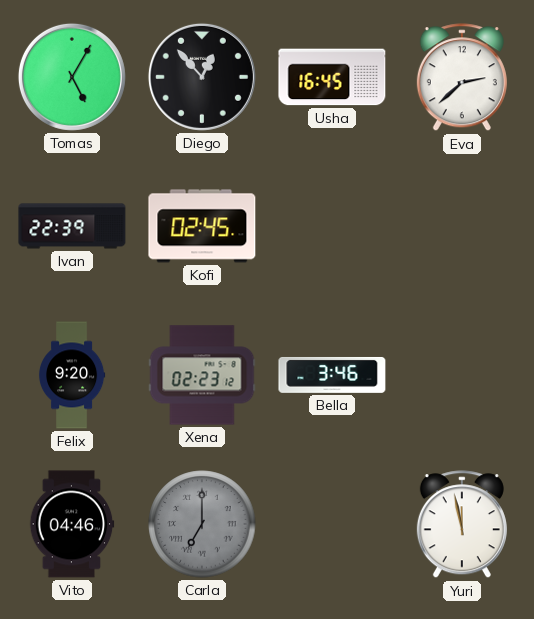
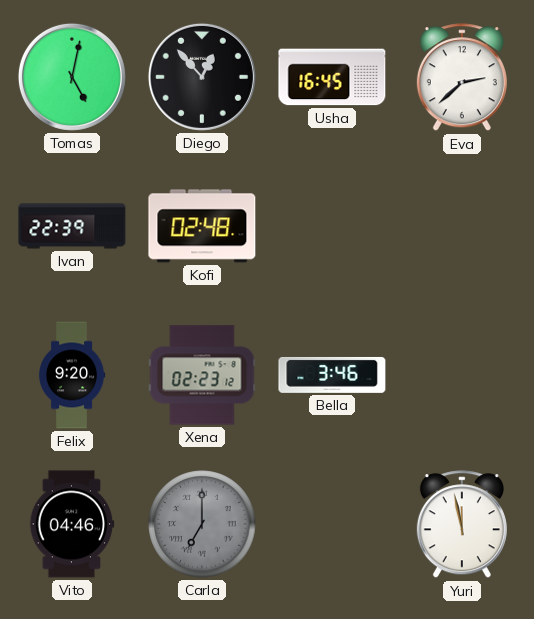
Tomas: 5:05 -> 5:02
Kofi: 02:45 -> 02:48
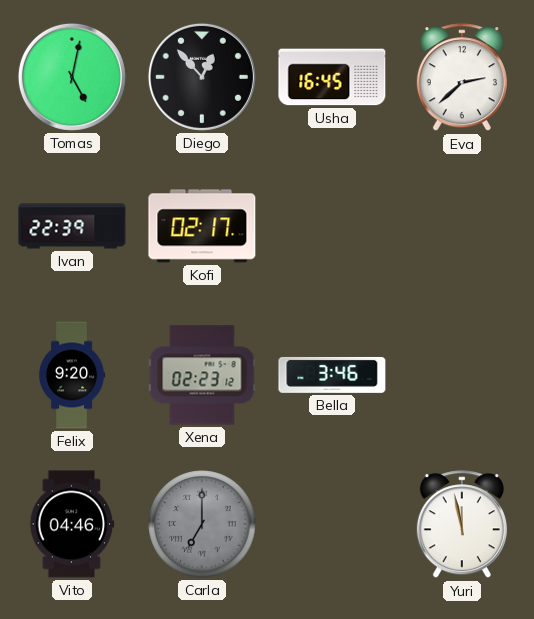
Kofi: 02:48 -> 02:17
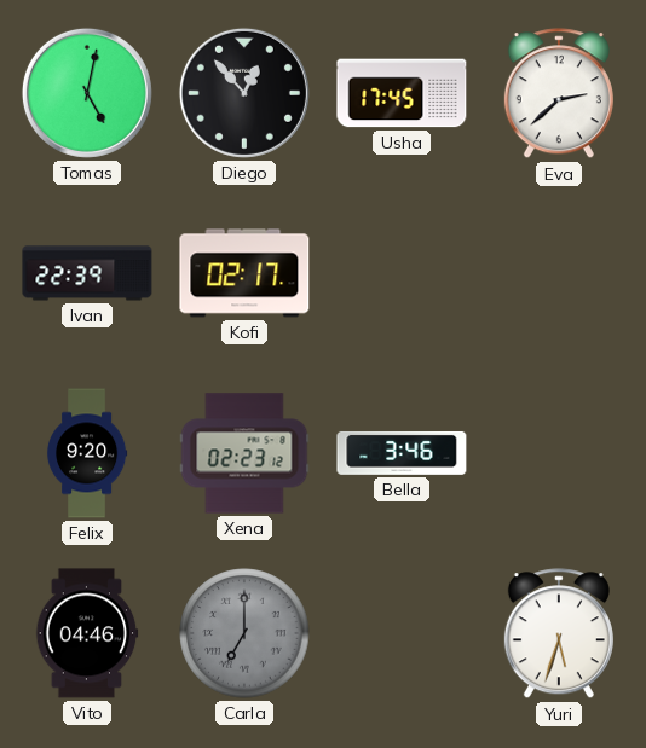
Usha: 16:45 -> 17:45
Yuri: 11:58 -> 5:33
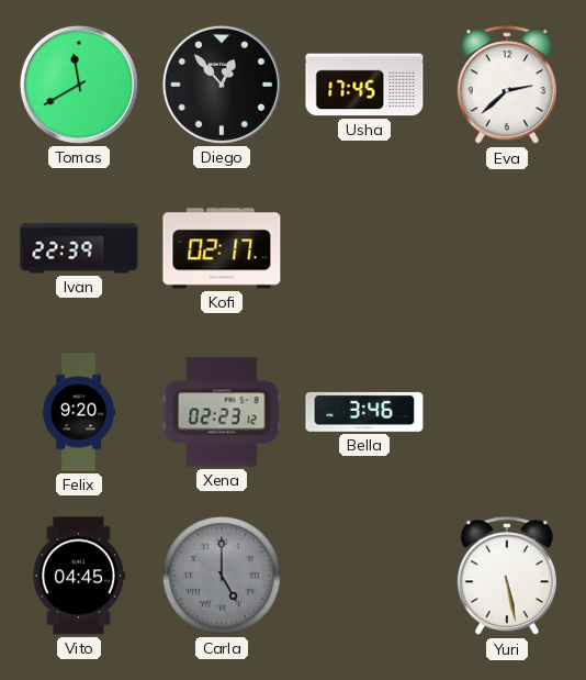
Tomas: 5:02 -> 11:40
Vito: 04:46 -> 04:45
Carla: 7:00 -> 5:00
Yuri: 5:33 -> 5:28
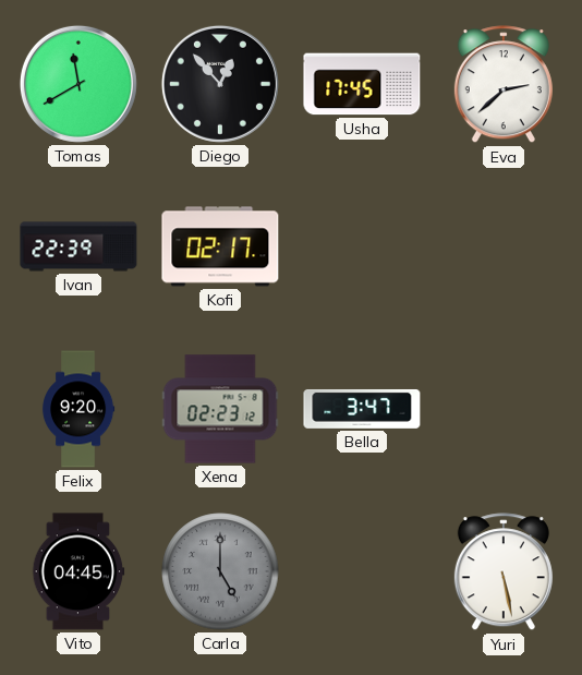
Bella: 3:46 -> 3:47
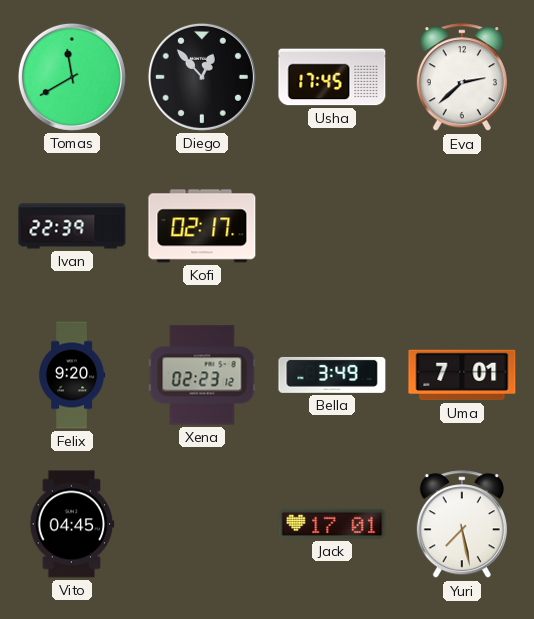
Bella: 3:47 -> 3:49
Uma: none -> 7:01
Carla: 5:00 -> none
Jack: none -> 17:01
Yuri: 5:28 -> 7:28
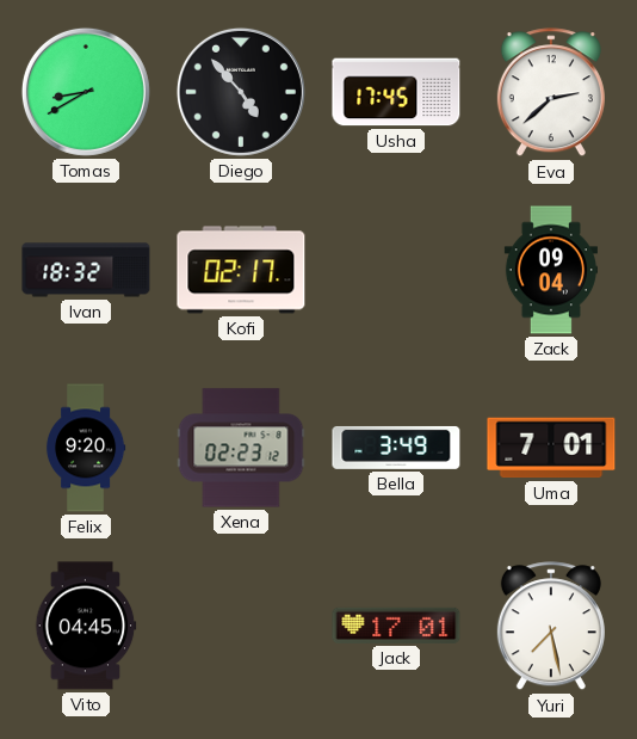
Tomas: 11:40 -> 8:40
Diego: 12:53 -> 4:53
Ivan: 22:39 -> 18:32
Zack: none -> 09:04
